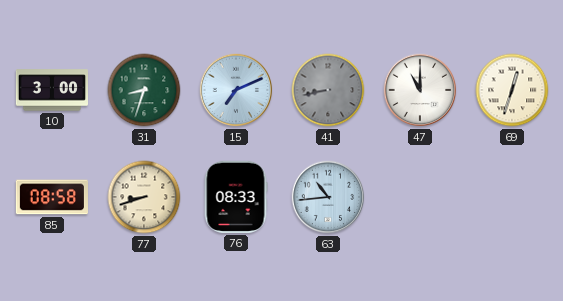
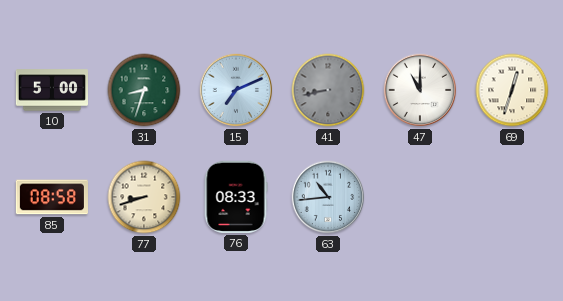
10: 3:00 -> 5:00
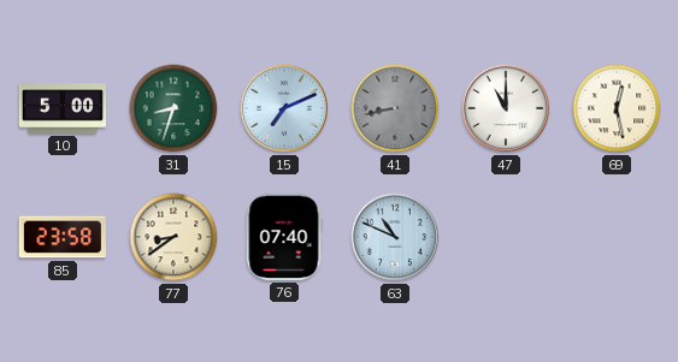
69: 12:33 -> 12:28
85: 08:58 -> 23:58
77: 8:42 -> 8:39
76: 08:33 -> 07:40
63: 10:44 -> 10:49
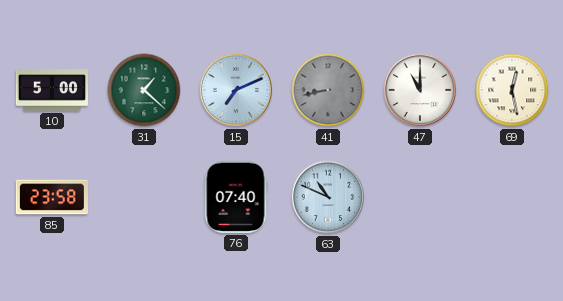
31: 8:33 -> 1:22
77: 8:39 -> none
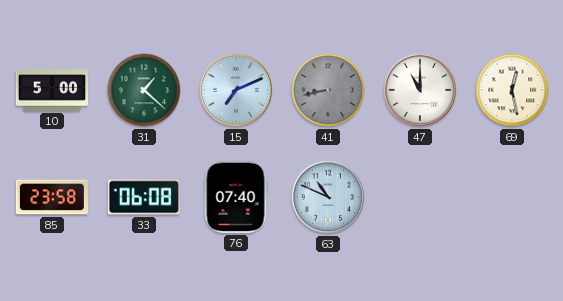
33: none -> 06:08
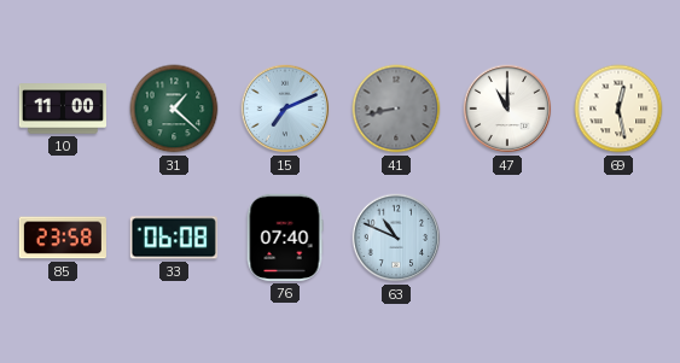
10: 5:00 -> 11:00
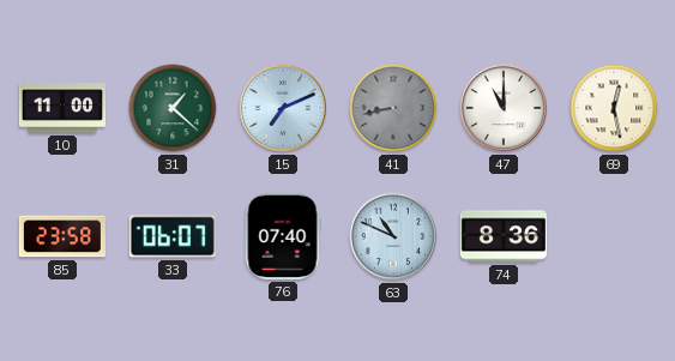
33: 06:08 -> 06:07
74: none -> 8:36
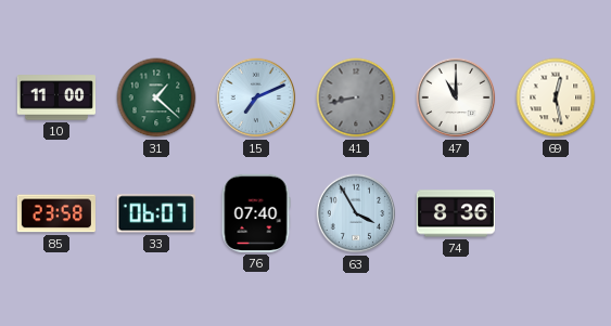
63: 10:49 -> 3:55
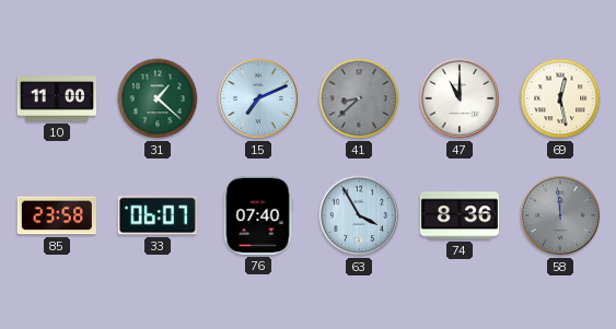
41: 8:43 -> 8:38
58: none -> 11:59
